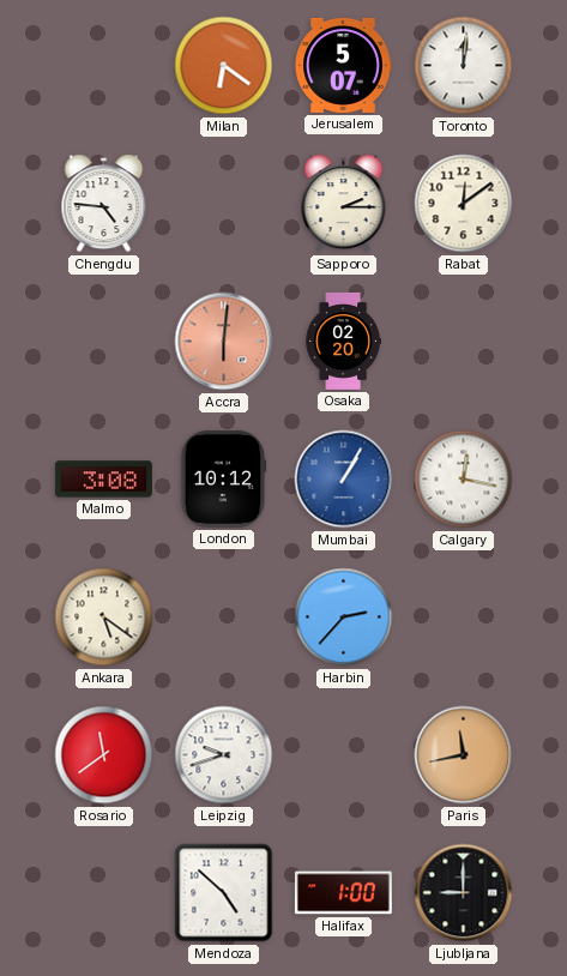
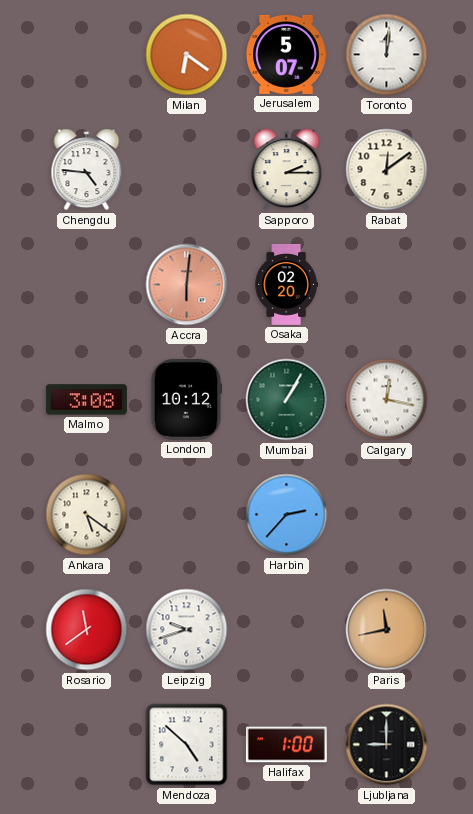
Mumbai dial: blue -> green
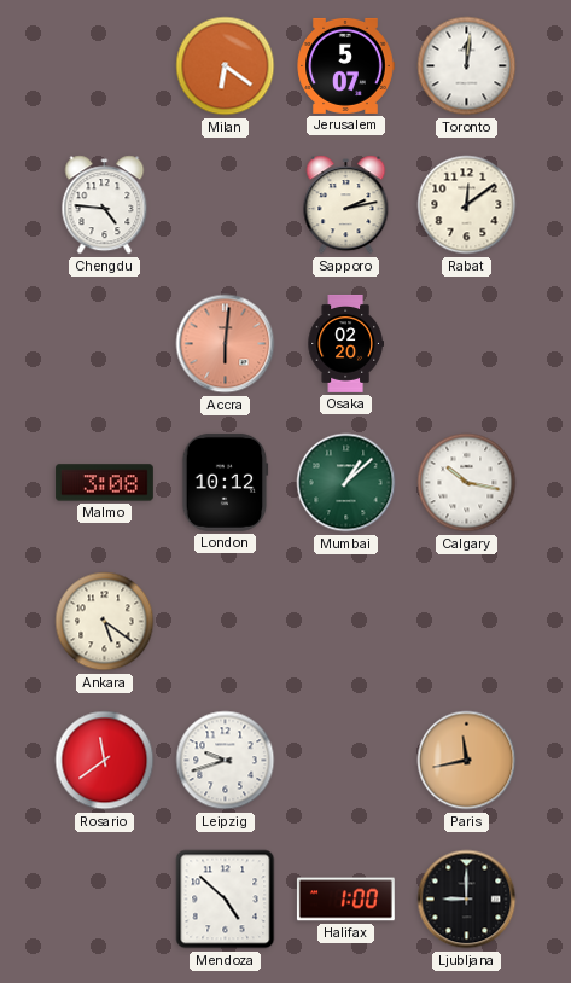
Sapporo: 2:15 -> 2:13
Mumbai: 1:05 -> 1:08
Calgary: 12:17 -> 10:17
Harbin: 2:37 -> none
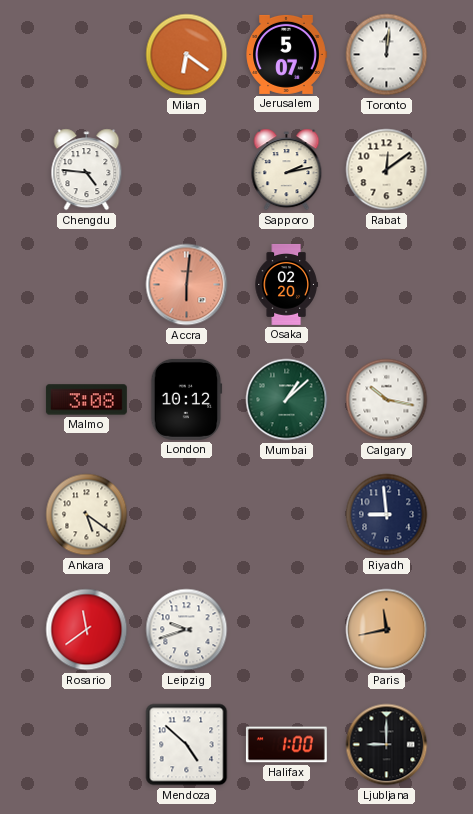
Riyadh: none -> 8:59
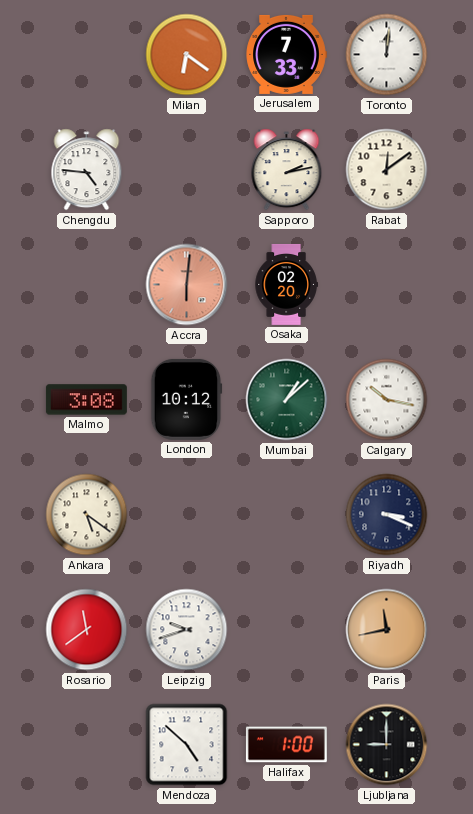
Jerusalem: 5:07 -> 7:33
Riyadh: 8:59 -> 3:19
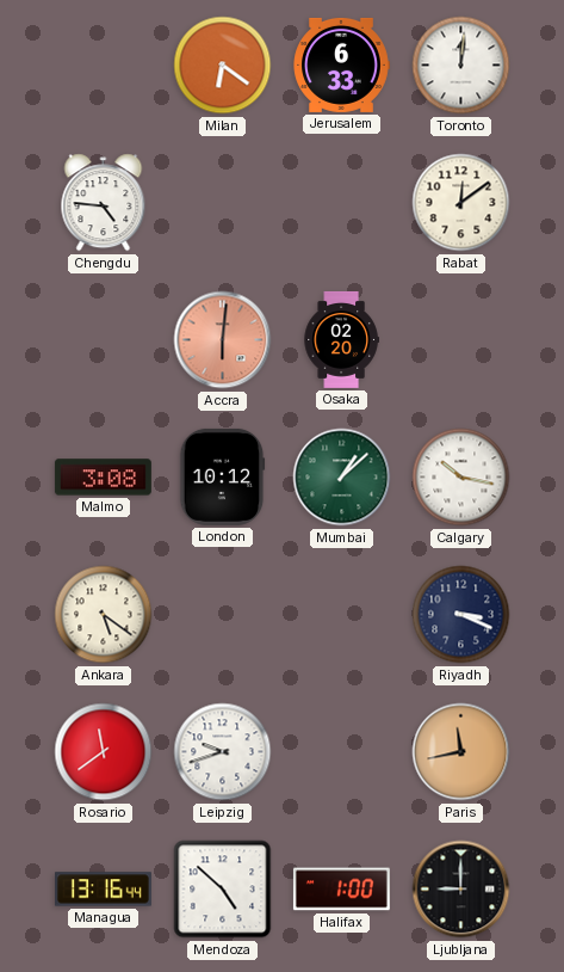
Jerusalem: 7:33 -> 6:33
Sapporo: 2:13 -> none
Managua: none -> 13:16
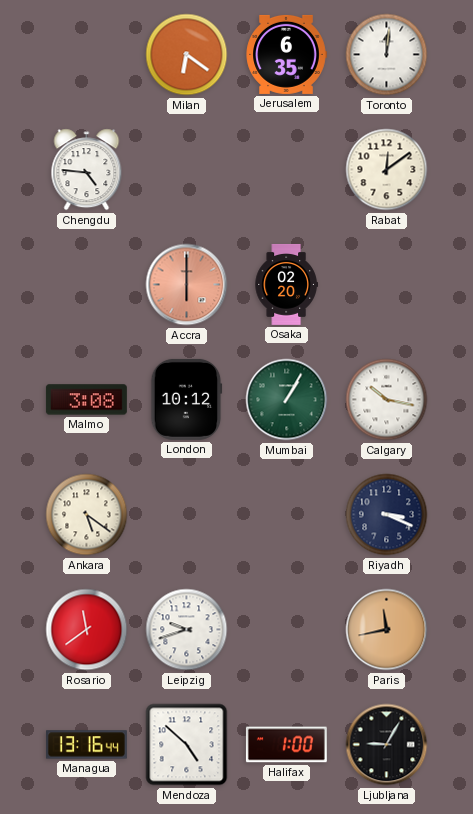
Jerusalem: 6:33 -> 6:35
Accra: 6:01 -> 6:00
Mumbai: 1:08 -> 1:05
Ljubljana: 9:00 -> 9:05
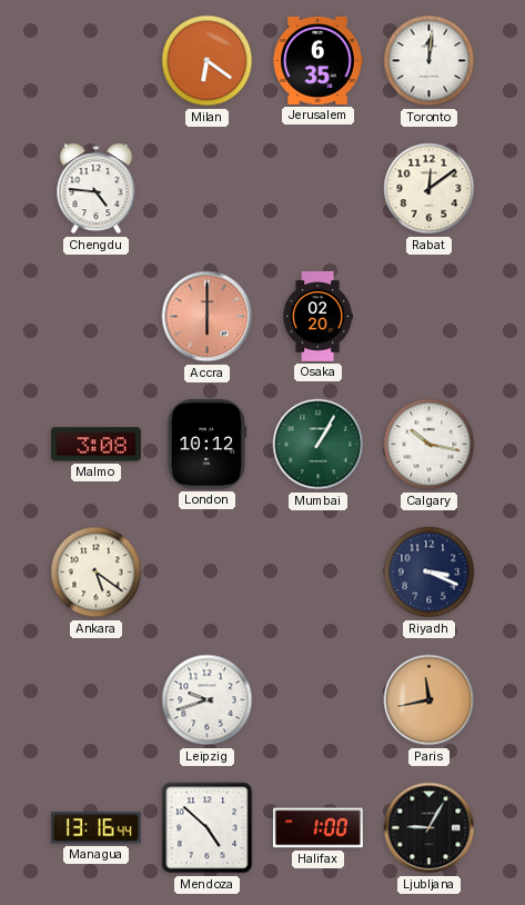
Rosario: 11:39 -> none
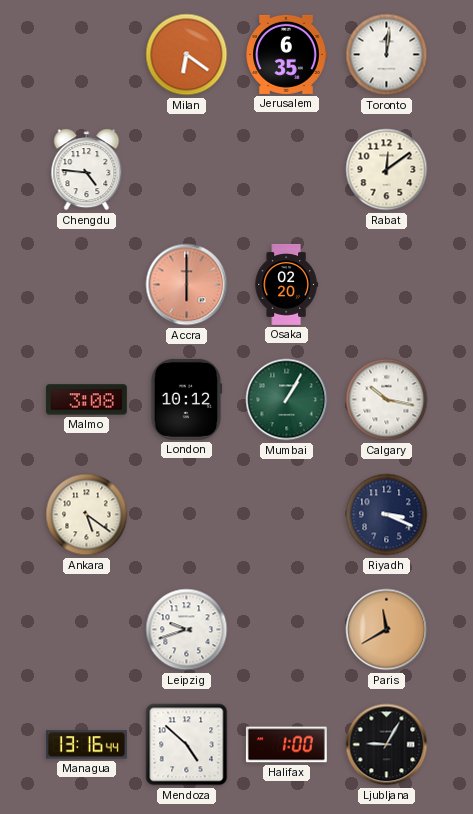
Paris: 11:43 -> 11:40
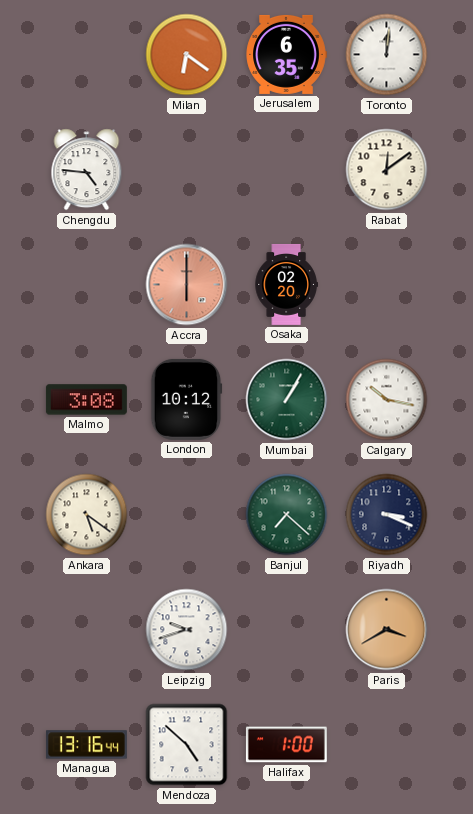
Banjul: none -> 7:22
Paris: 11:40 -> 3:40
Ljubljana: 9:05 -> none
